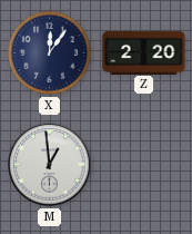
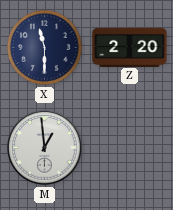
X: 12:06 -> 11:30
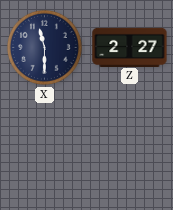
Z: 2:20 -> 2:27
M: 12:59 -> none
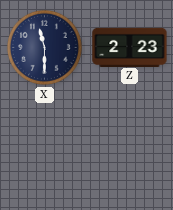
Z: 2:27 -> 2:23
